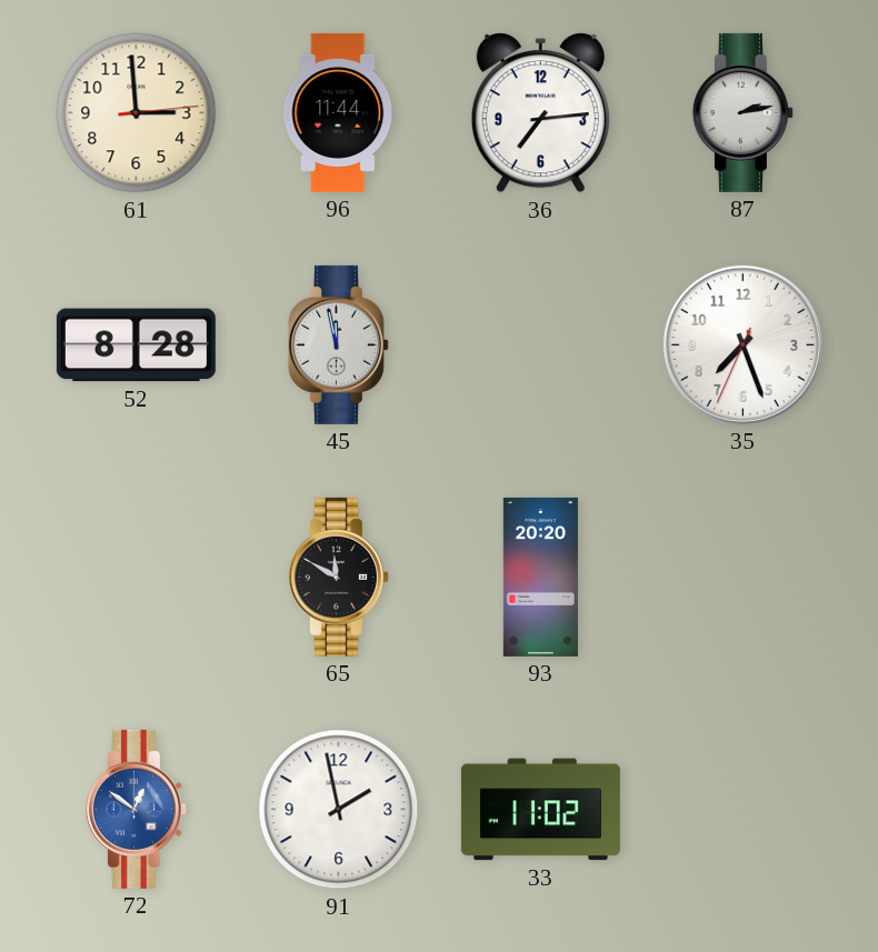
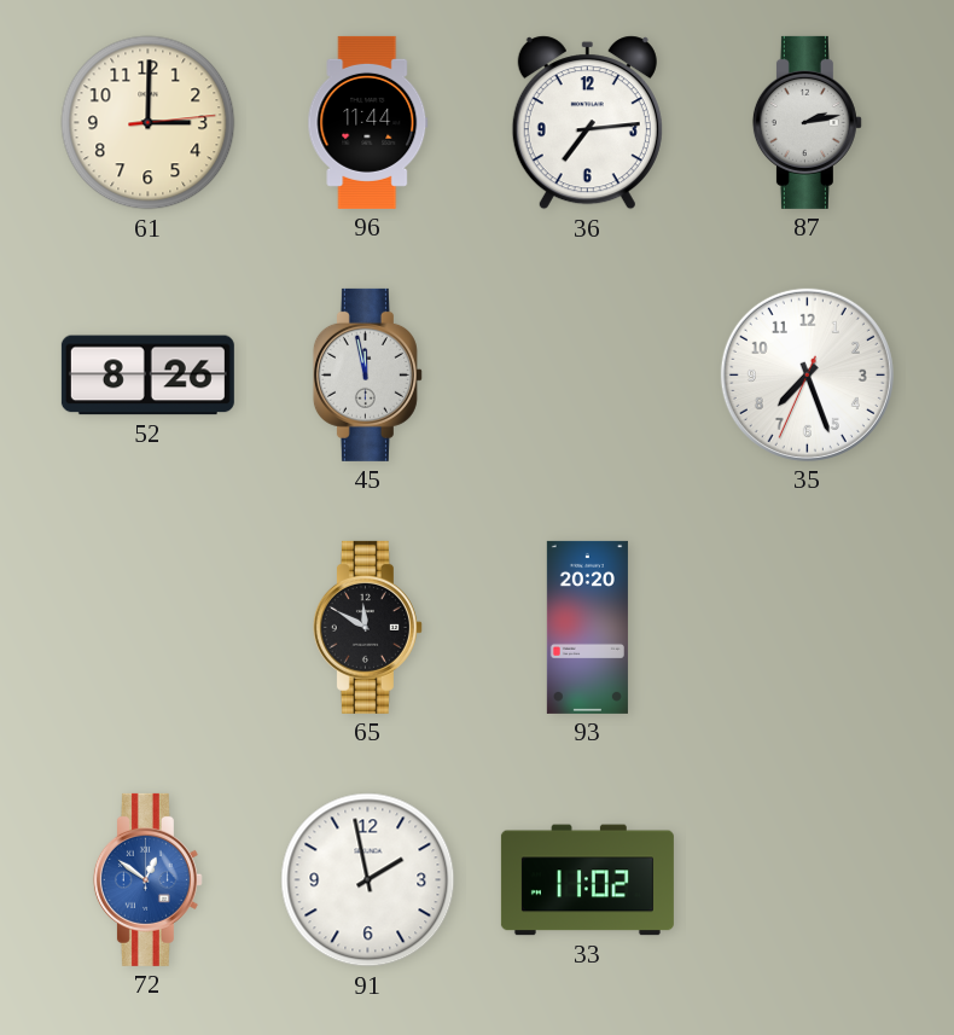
61: 2:59 -> 3:00
52: 8:28 -> 8:26
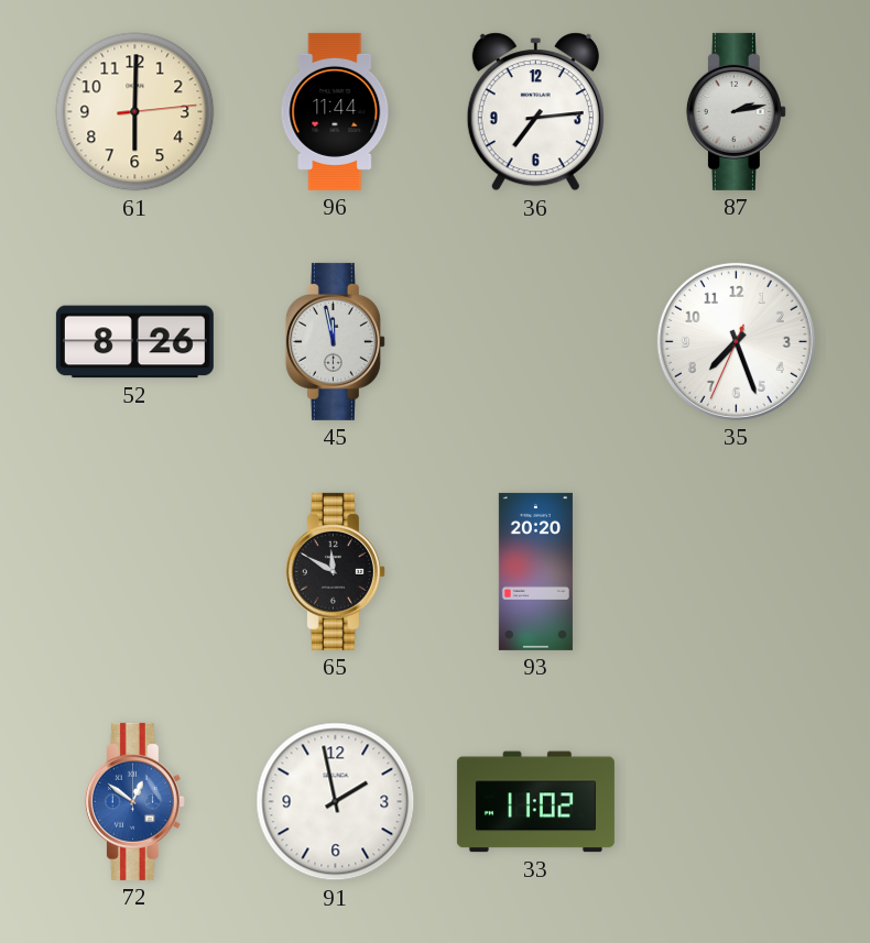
61: 3:00 -> 6:00
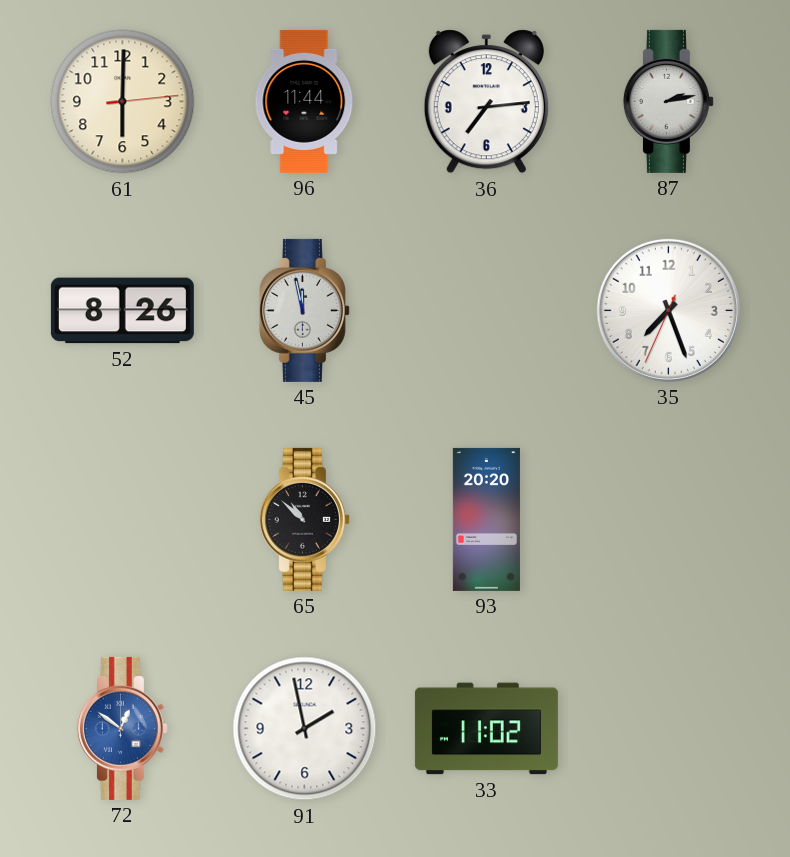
65: 11:50 -> 10:52
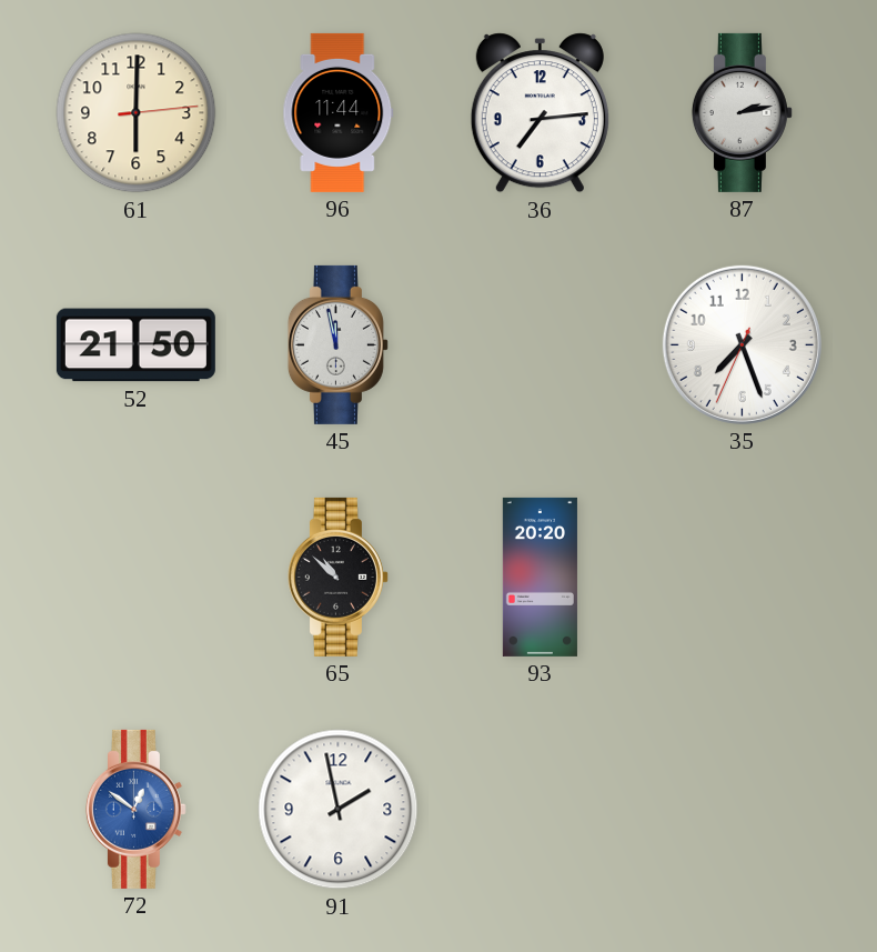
52: 8:26 -> 21:50
33: 11:02 -> none
